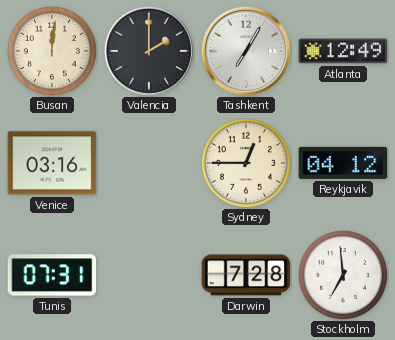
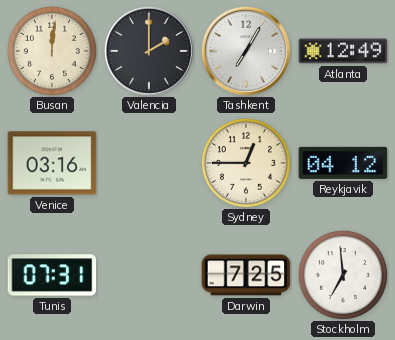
Darwin: 7:28 -> 7:25
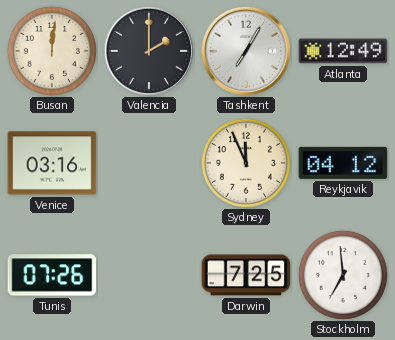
Sydney: 12:45 -> 11:56
Tunis: 07:31 -> 07:26
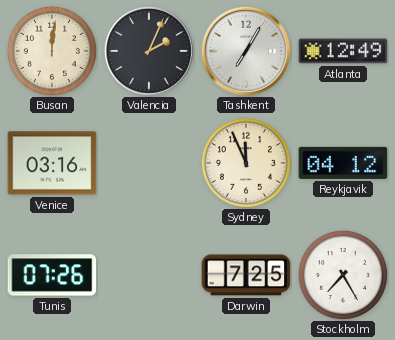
Valencia: 2:00 -> 2:04
Stockholm: 6:59 -> 7:25
